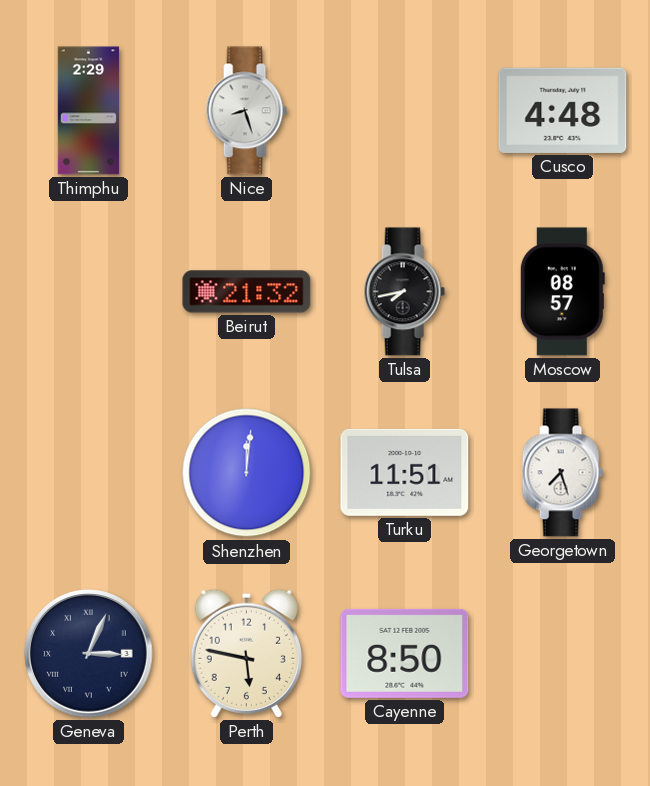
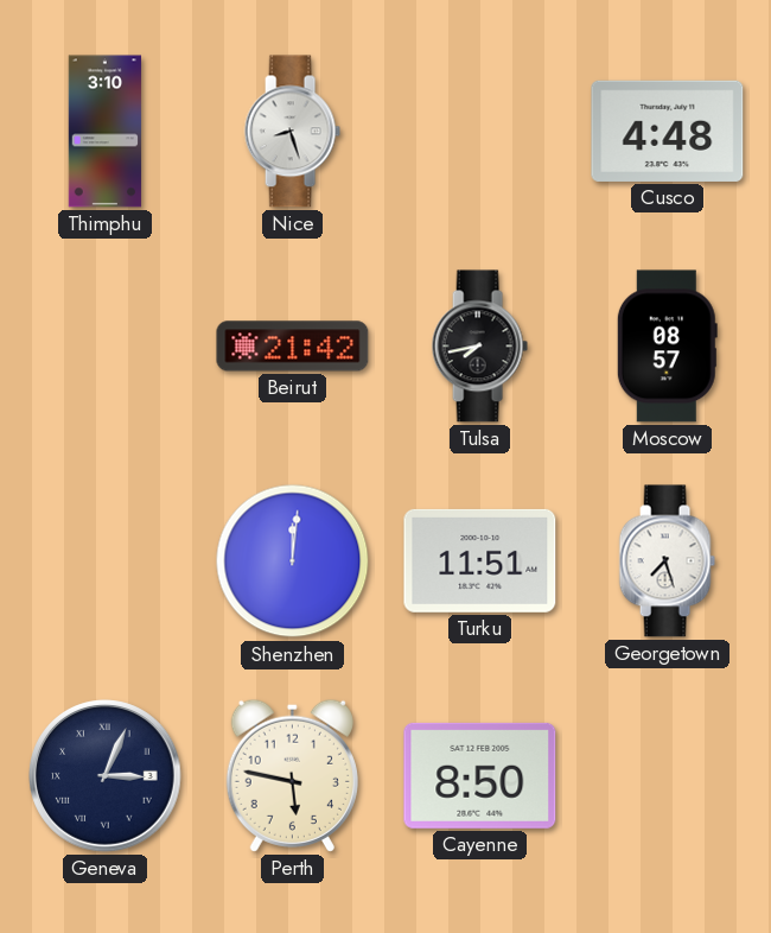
Thimphu: 2:29 -> 3:10
Beirut: 21:32 -> 21:42
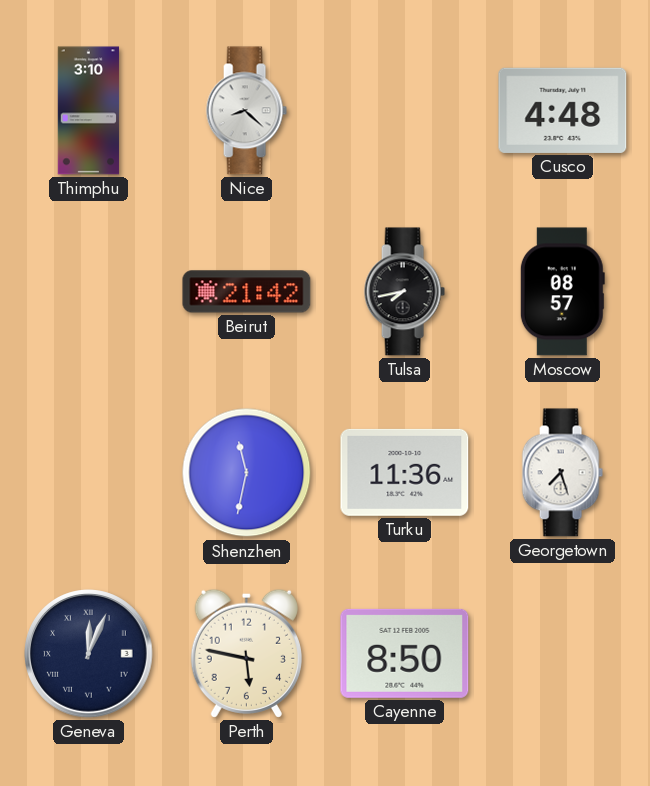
Nice: 8:27 -> 8:22
Shenzhen: 12:01 -> 11:32
Turku: 11:51 -> 11:36
Geneva: 3:04 -> 12:04
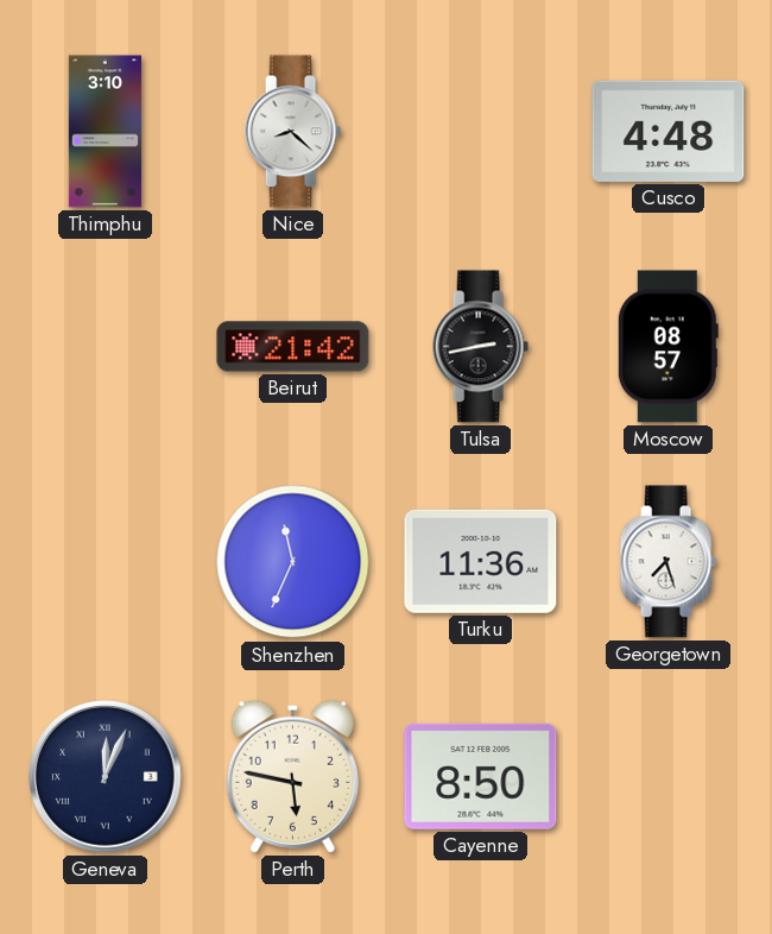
Tulsa: 7:43 -> 2:43
Shenzhen: 11:32 -> 11:34
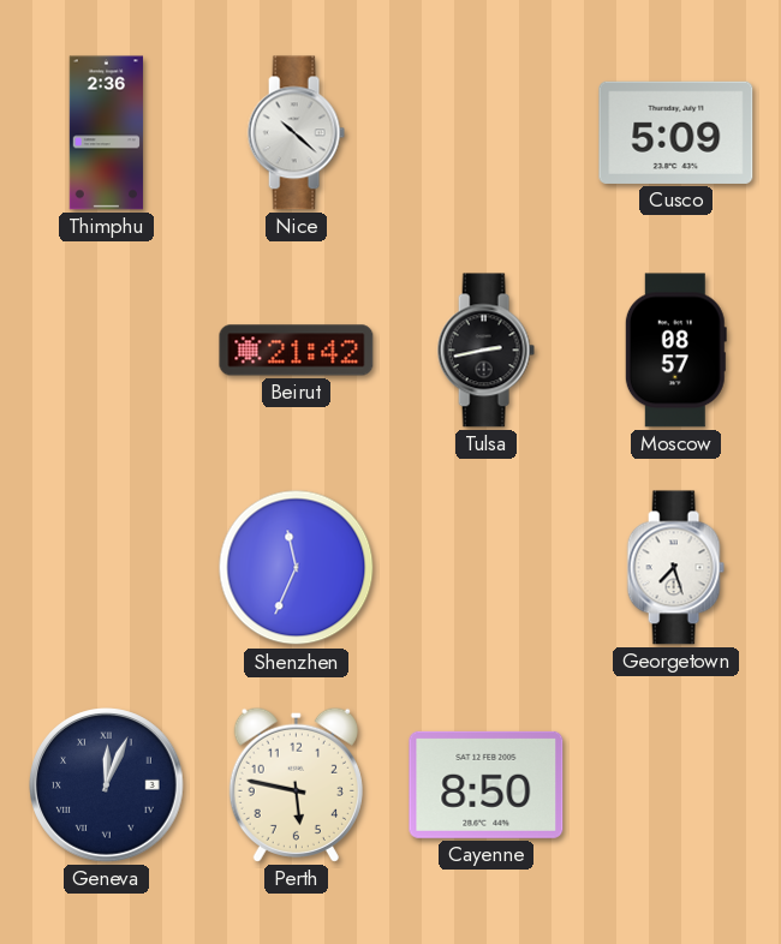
Thimphu: 3:10 -> 2:36
Nice: 8:22 -> 10:22
Cusco: 4:48 -> 5:09
Turku: 11:36 -> none
